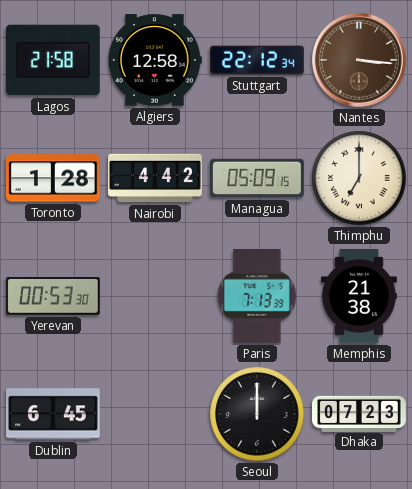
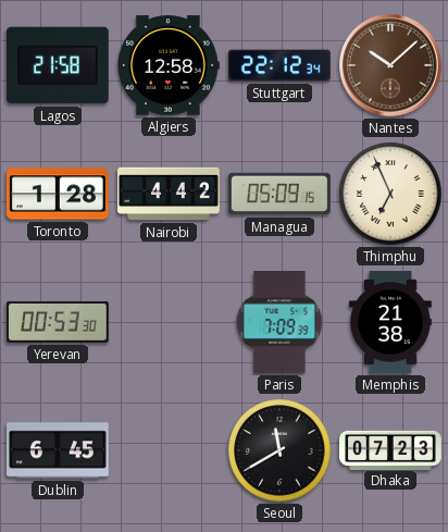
Nantes: 3:16 -> 10:08
Thimphu: 7:00 -> 6:56
Paris: 7:13 -> 7:09
Seoul: 12:00 -> 11:40
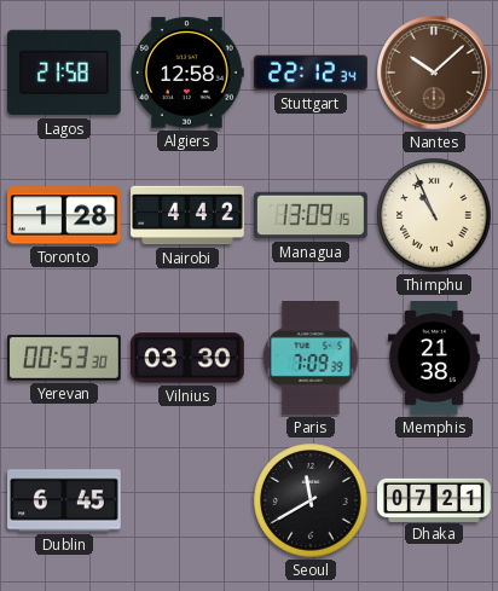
Managua: 05:09 -> 13:09
Thimphu: 6:56 -> 10:56
Vilnius: none -> 03:30
Dhaka: 07:23 -> 07:21
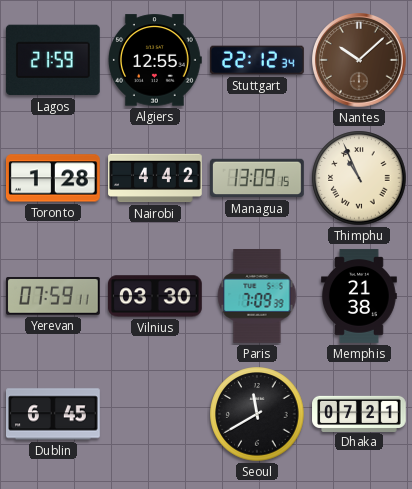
Lagos: 21:58 -> 21:59
Algiers: 12:58 -> 12:55
Yerevan: 00:53 -> 07:59
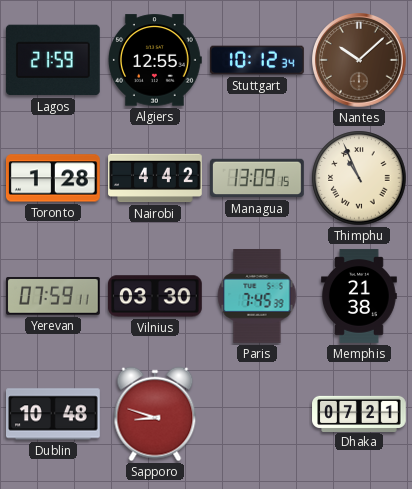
Stuttgart: 22:12 -> 10:12
Paris: 7:09 -> 7:45
Dublin: 6:45 -> 10:48
Sapporo: none -> 8:48
Seoul: 11:40 -> none
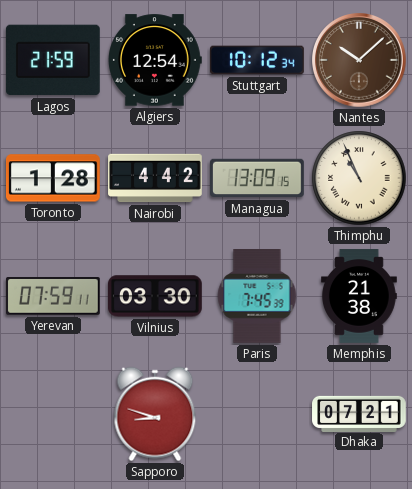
Algiers: 12:55 -> 12:54
Dublin: 10:48 -> none
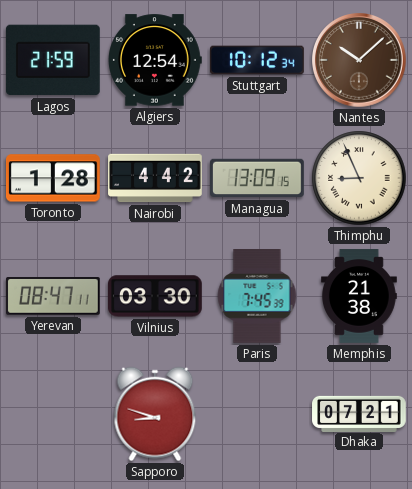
Thimphu: 10:56 -> 8:56
Yerevan: 07:59 -> 08:47
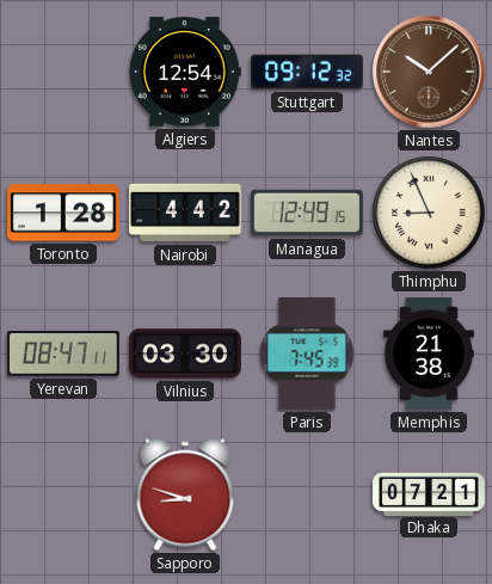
Lagos: 21:59 -> none
Stuttgart: 10:12 -> 09:12
Managua: 13:09 -> 12:49
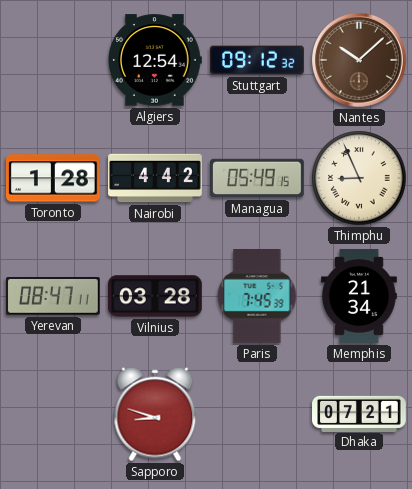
Managua: 12:49 -> 05:49
Vilnius: 03:30 -> 03:28
Memphis: 21:38 -> 21:34
